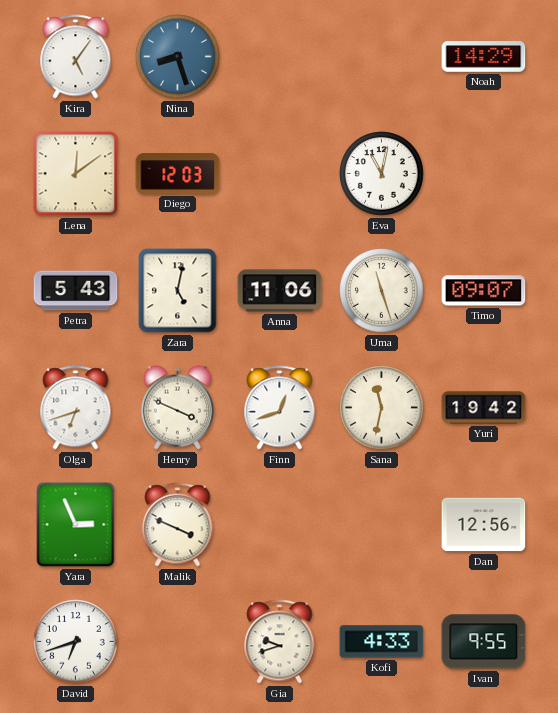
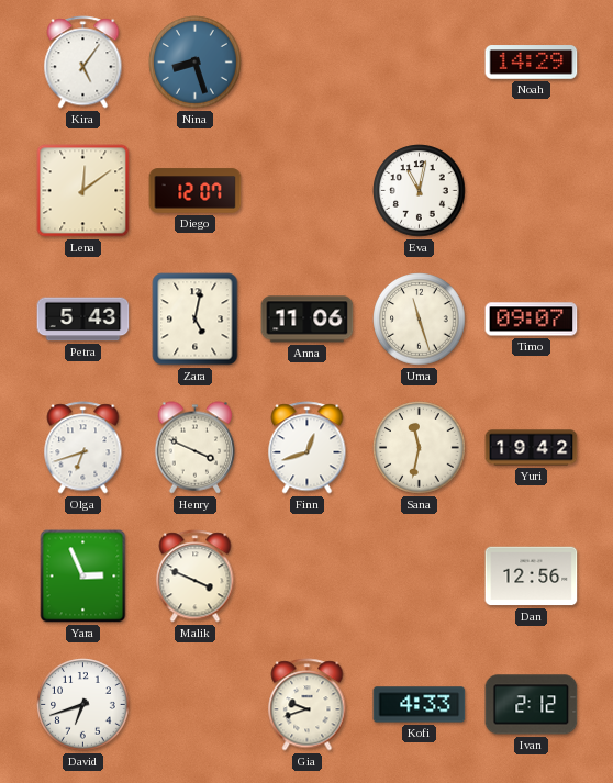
Diego: 12:03 -> 12:07
Ivan: 9:55 -> 2:12
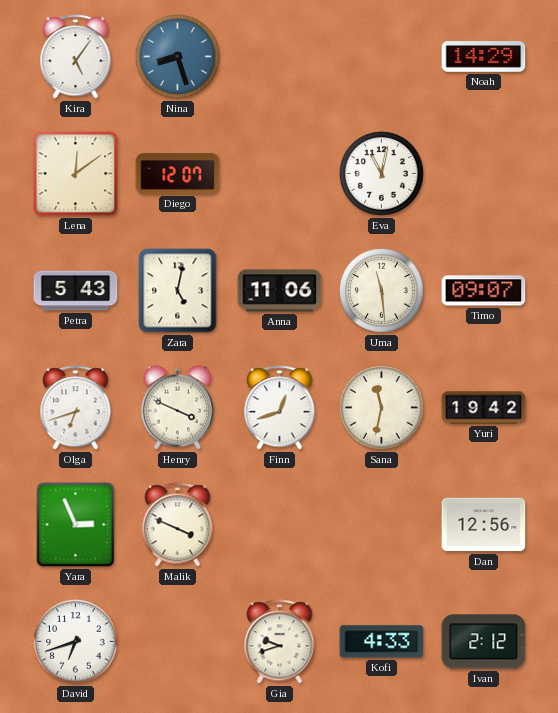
Uma: 11:27 -> 11:29
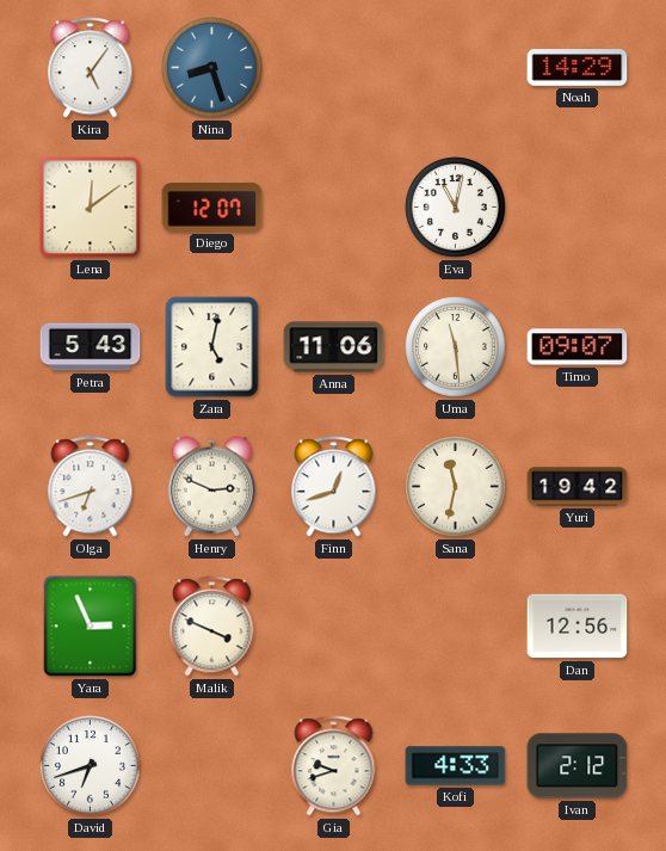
Henry: 3:49 -> 2:49
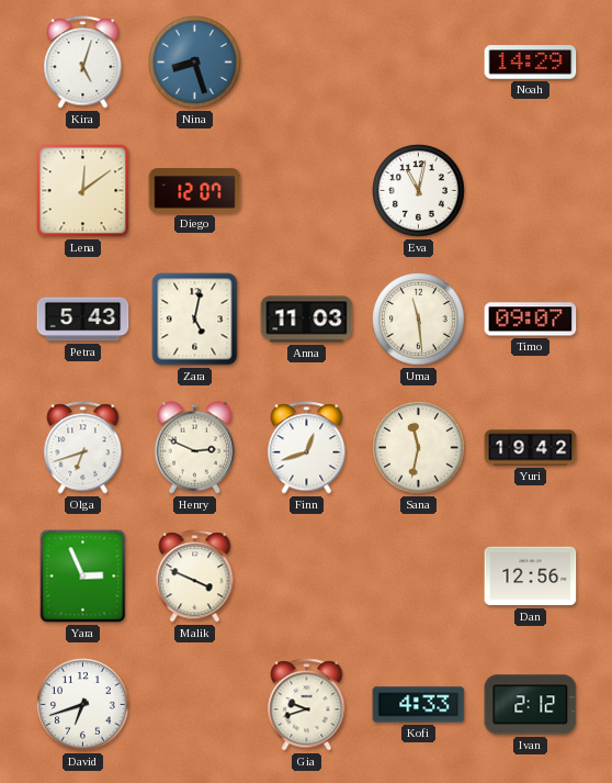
Kira: 5:06 -> 5:03
Anna: 11:06 -> 11:03
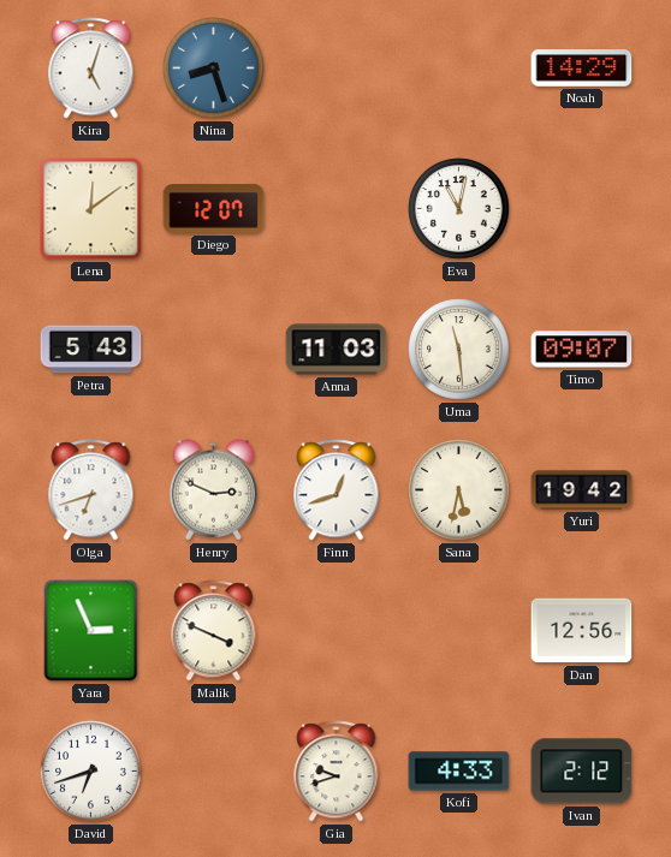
Zara: 5:02 -> none
Sana: 11:32 -> 5:32
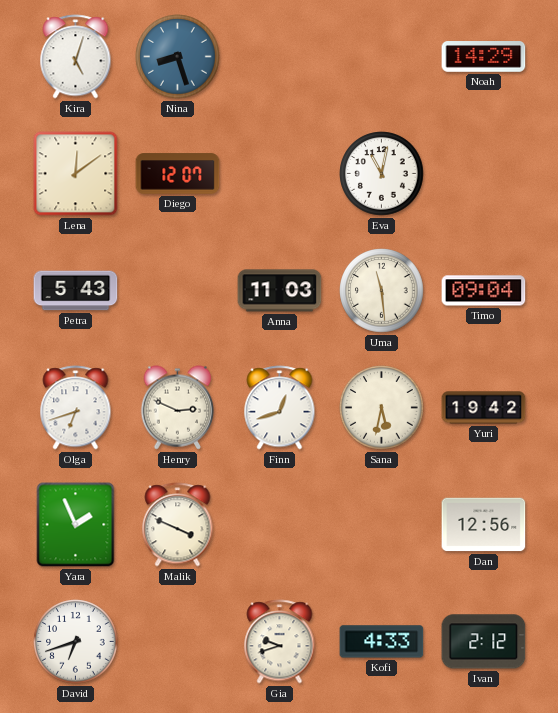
Timo: 09:07 -> 09:04
Yara: 2:56 -> 1:56
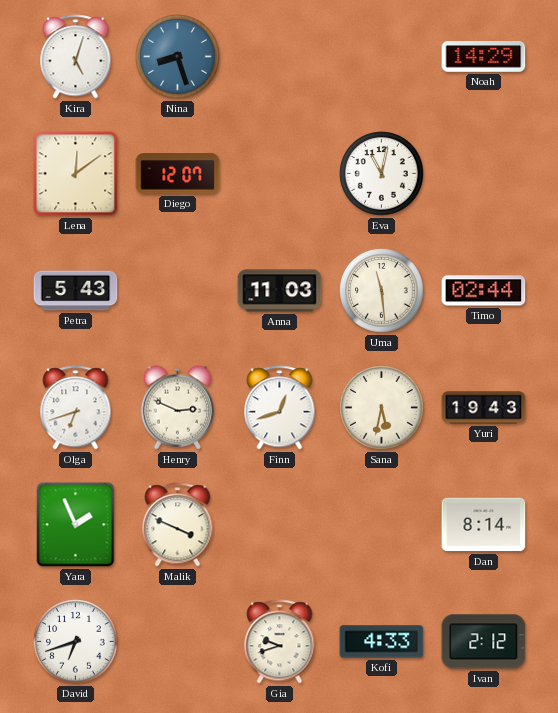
Timo: 09:04 -> 02:44
Yuri: 19:42 -> 19:43
Dan: 12:56 -> 8:14
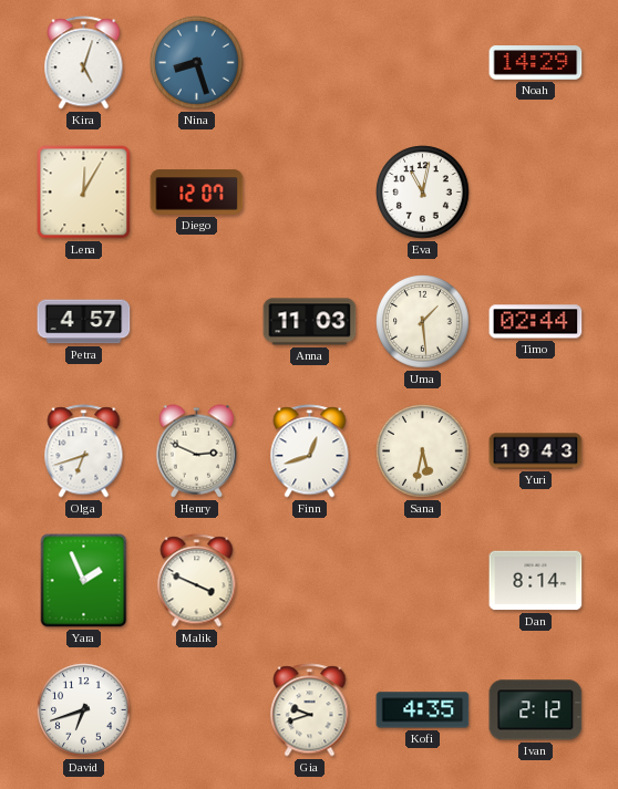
Lena: 12:09 -> 12:05
Petra: 5:43 -> 4:57
Uma: 11:29 -> 1:29
Kofi: 4:33 -> 4:35
